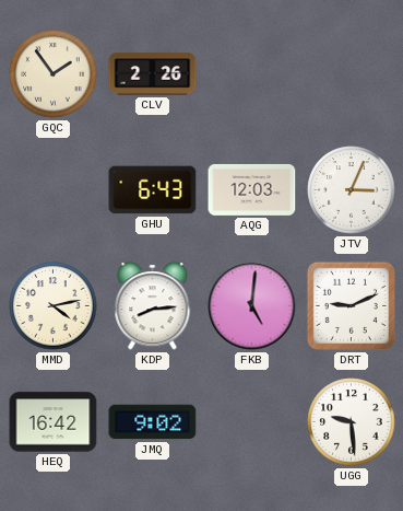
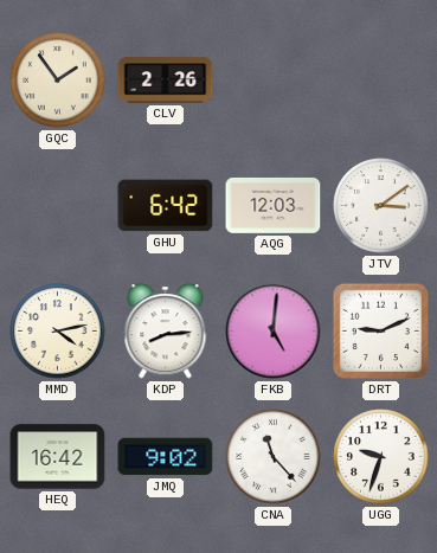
GHU: 6:43 -> 6:42
JTV: 3:04 -> 3:09
CNA: none -> 11:23
UGG: 9:29 -> 9:33
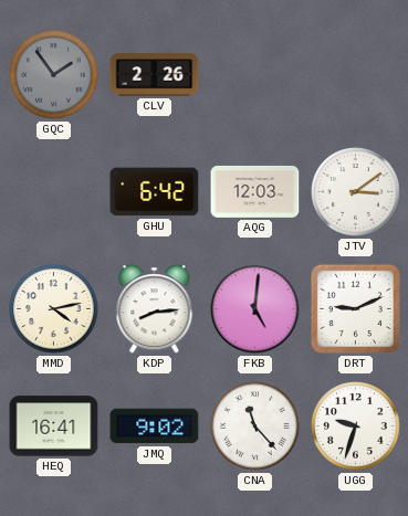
GQC dial: cream -> grey
HEQ: 16:42 -> 16:41
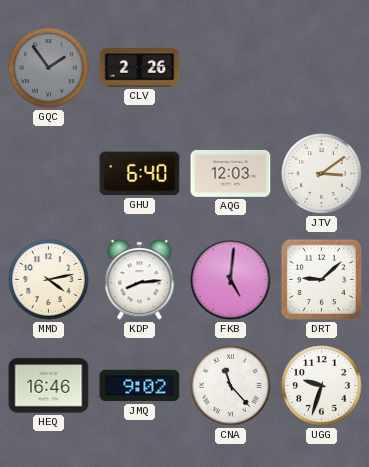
GHU: 6:42 -> 6:40
DRT: 9:11 -> 9:08
HEQ: 16:41 -> 16:46
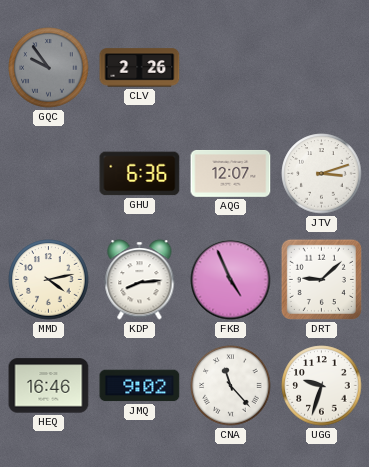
GQC: 1:54 -> 9:54
GHU: 6:40 -> 6:36
AQG: 12:03 -> 12:07
JTV: 3:09 -> 3:12
FKB: 5:01 -> 4:56
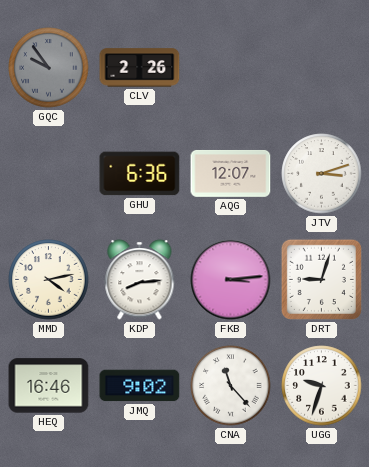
FKB: 4:56 -> 3:14
DRT: 9:08 -> 9:03
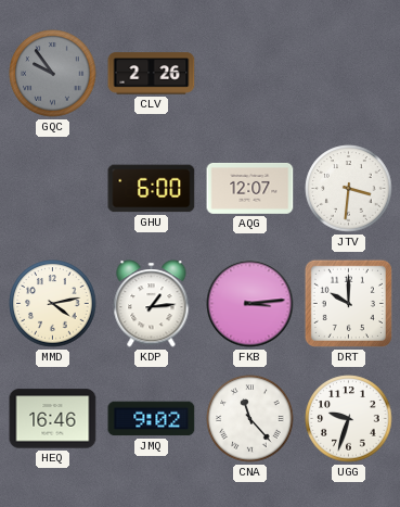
GHU: 6:36 -> 6:00
JTV: 3:12 -> 3:31
KDP: 8:14 -> 1:14
DRT: 9:03 -> 10:00
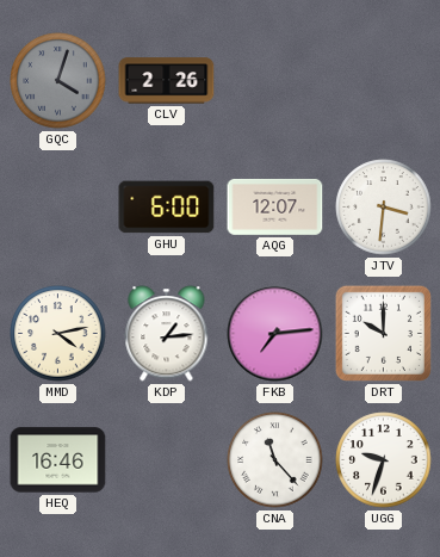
GQC: 9:54 -> 4:03
FKB: 3:14 -> 7:14
JMQ: 9:02 -> none
